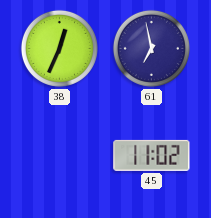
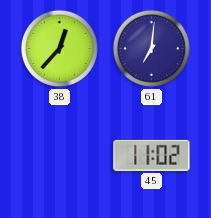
38: 12:34 -> 12:37
61: 6:58 -> 7:01
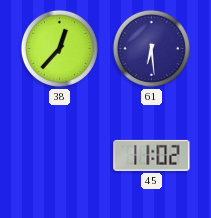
61: 7:01 -> 6:29
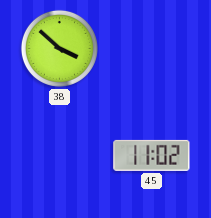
38: 12:37 -> 3:52
61: 6:29 -> none
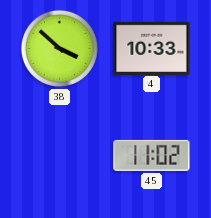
4: none -> 10:33
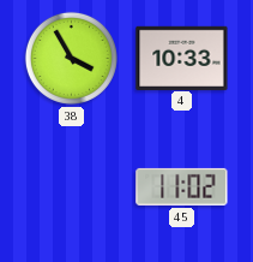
38: 3:52 -> 3:55
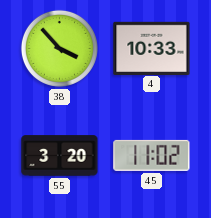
38: 3:55 -> 3:53
55: none -> 3:20
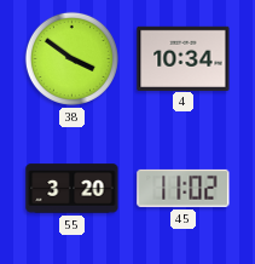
38: 3:53 -> 3:51
4: 10:33 -> 10:34
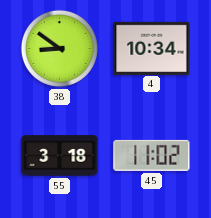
38: 3:51 -> 8:51
55: 3:20 -> 3:18
